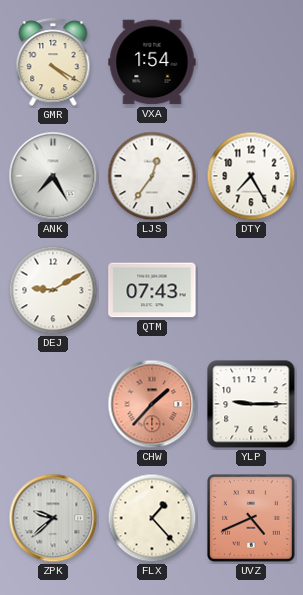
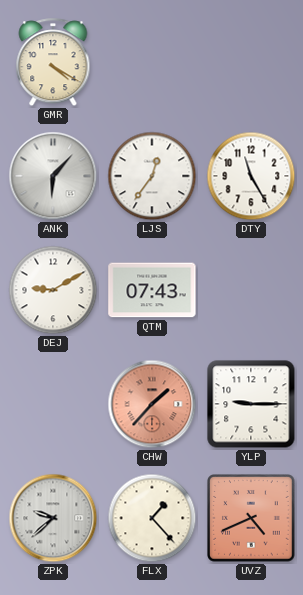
VXA: 1:54 -> none
ANK: 7:25 -> 6:07
DTY: 7:25 -> 11:25
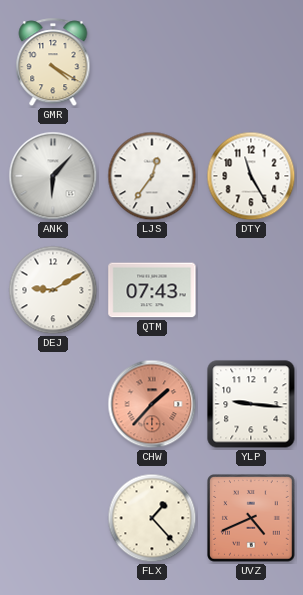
YLP: 9:15 -> 9:16
ZPK: 9:38 -> none
